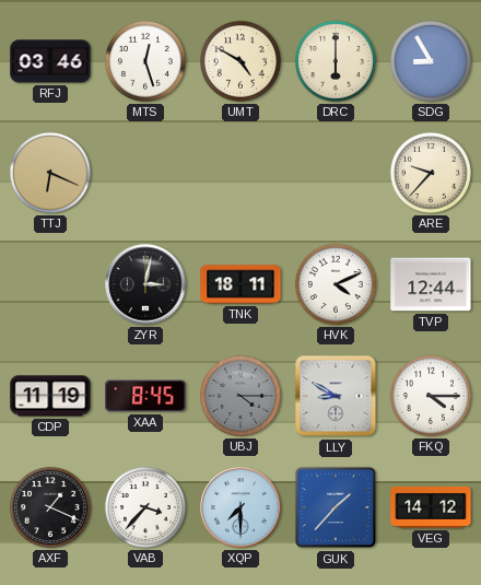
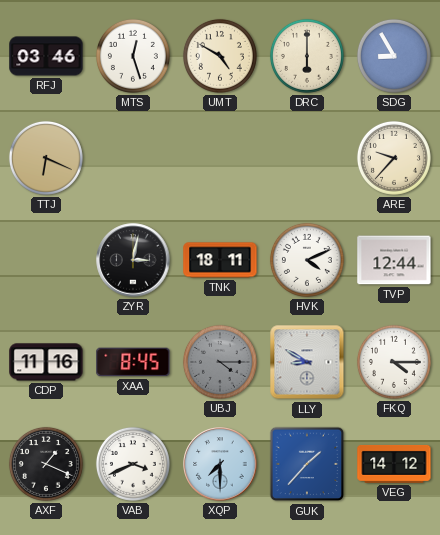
CDP: 11:19 -> 11:16
VAB: 3:37 -> 3:41
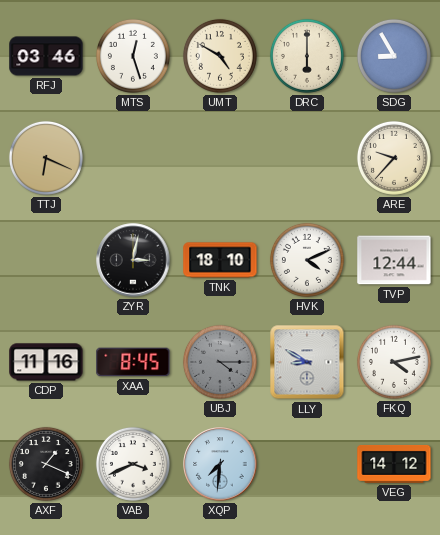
TNK: 18:11 -> 18:10
FKQ: 4:15 -> 4:13
XQP: 7:30 -> 7:31
GUK: 1:37 -> none
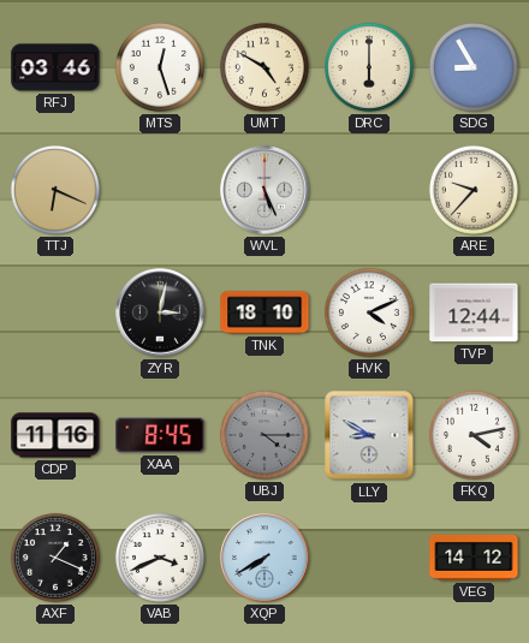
WVL: none -> 5:26
XQP: 7:31 -> 7:40
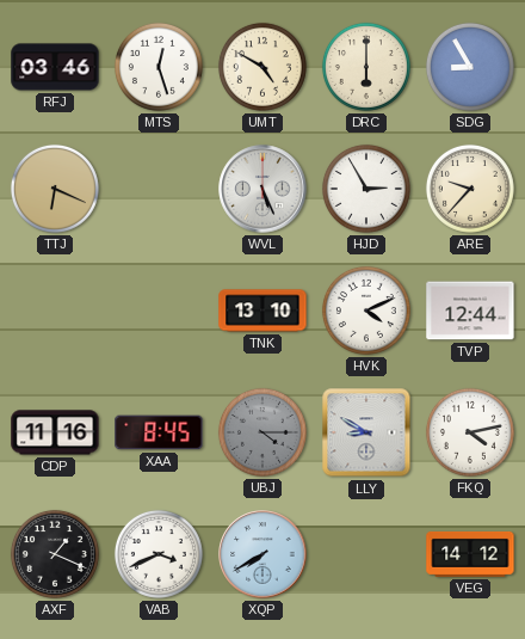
HJD: none -> 2:55
ZYR: 3:02 -> none
TNK: 18:10 -> 13:10
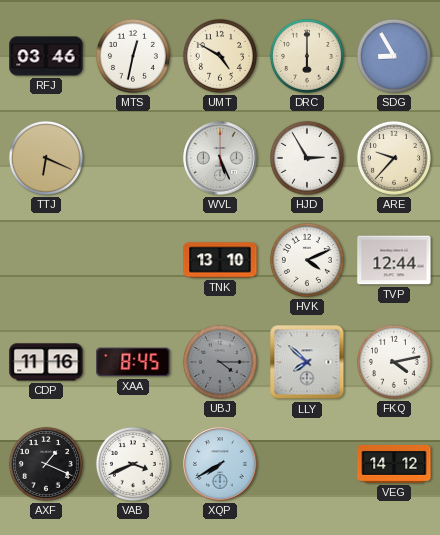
MTS: 12:27 -> 12:32
LLY: 8:50 -> 7:52
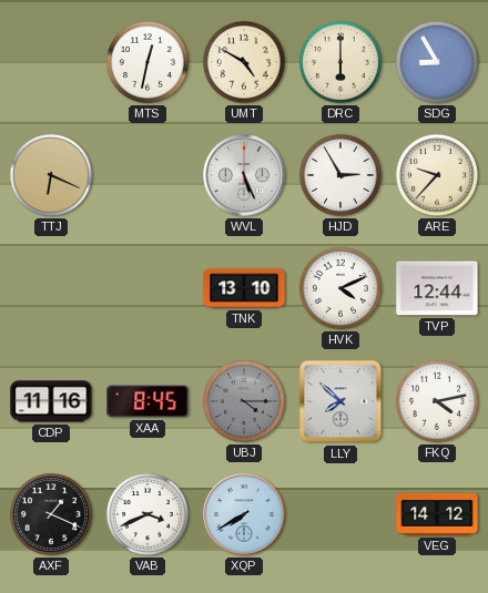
RFJ: 03:46 -> none
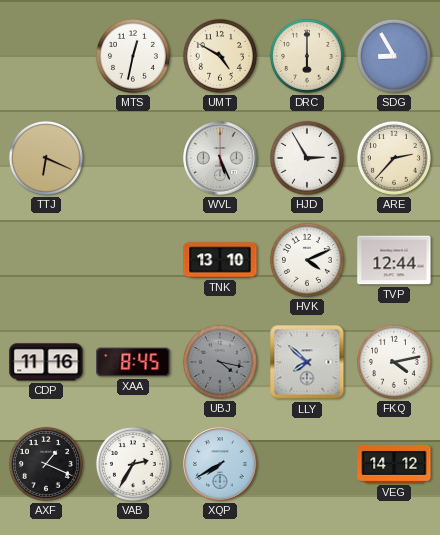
ARE: 9:37 -> 2:37
UBJ: 4:15 -> 4:17
VAB: 3:41 -> 2:35
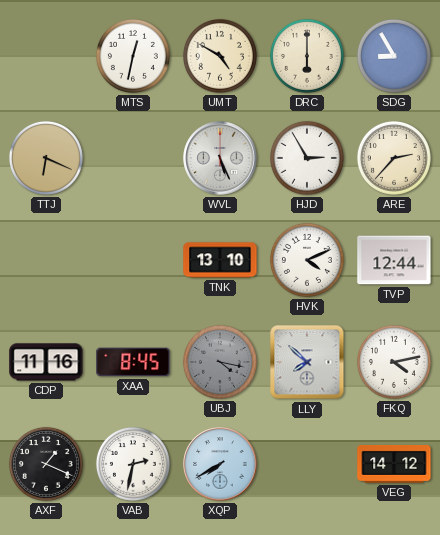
VAB: 2:35 -> 2:32
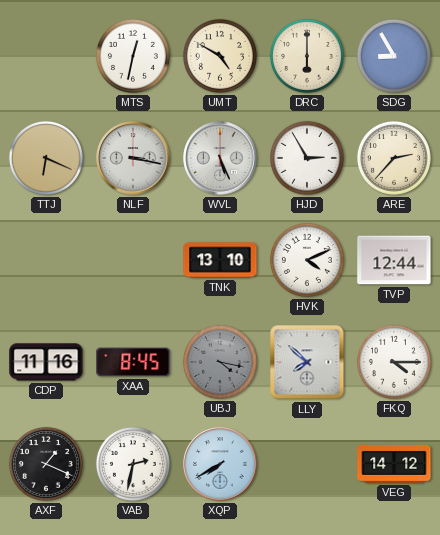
NLF: none -> 3:17
FKQ: 4:13 -> 4:15
